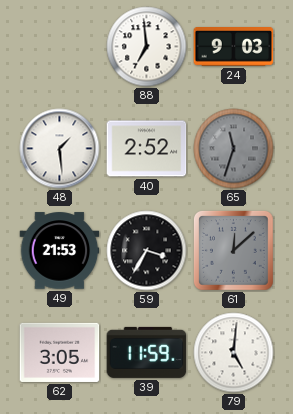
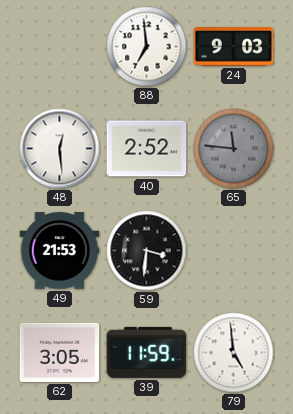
48: 1:29 -> 12:29
65: 11:33 -> 11:46
59: 3:35 -> 3:31
61: 12:08 -> none
79: 5:01 -> 4:59
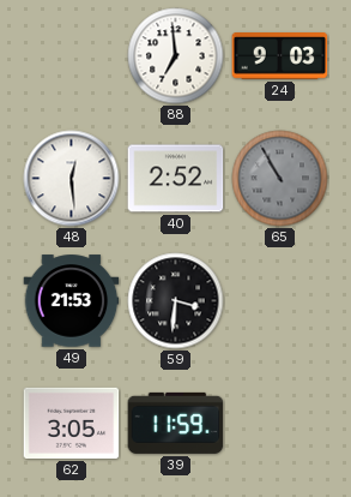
65: 11:46 -> 10:55
79: 4:59 -> none
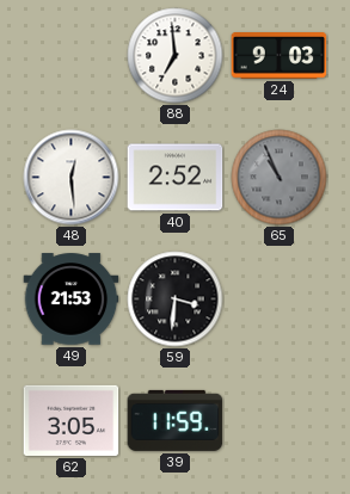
65: 10:55 -> 10:56
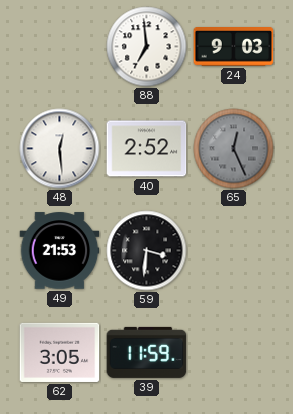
65: 10:56 -> 12:26
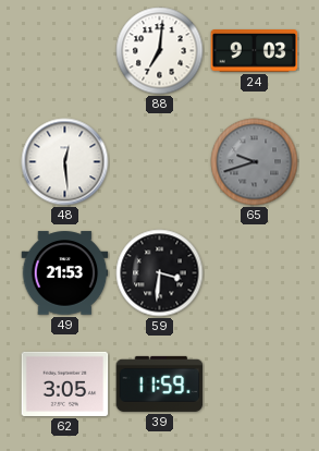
88: 6:59 -> 7:01
40: 2:52 -> none
65: 12:26 -> 9:42
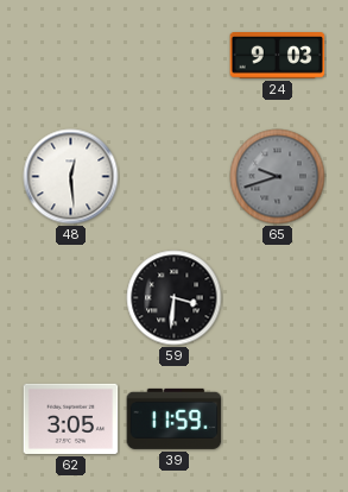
88: 7:01 -> none
49: 21:53 -> none
